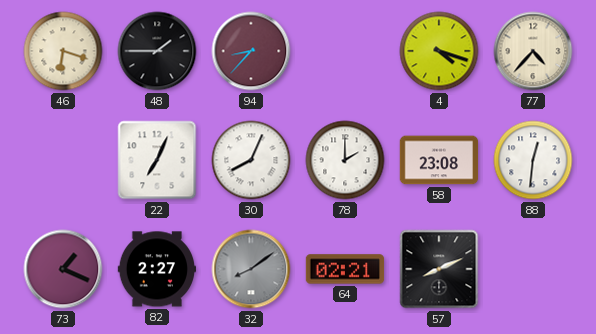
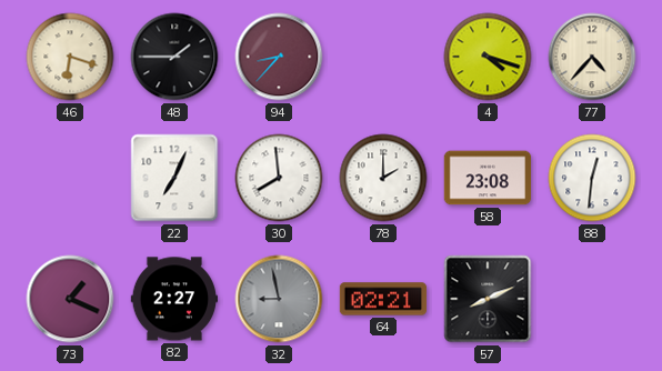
30: 8:04 -> 7:59
32: 8:09 -> 8:58
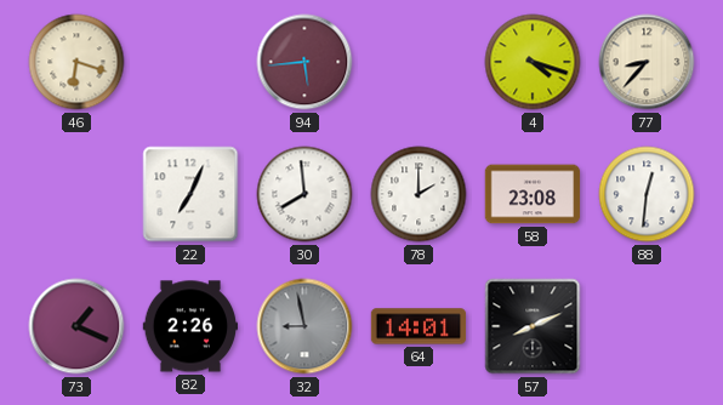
48: 1:45 -> none
94: 8:37 -> 5:44
77: 4:37 -> 8:37
82: 2:27 -> 2:26
64: 02:21 -> 14:01
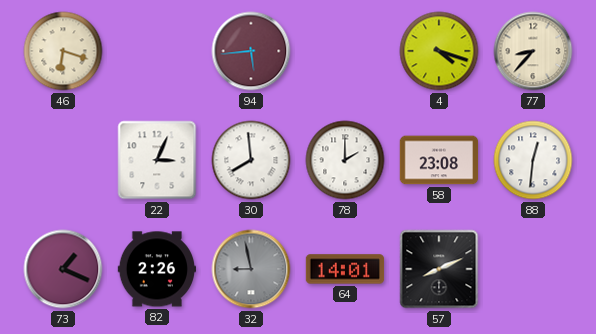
22: 7:04 -> 3:04
